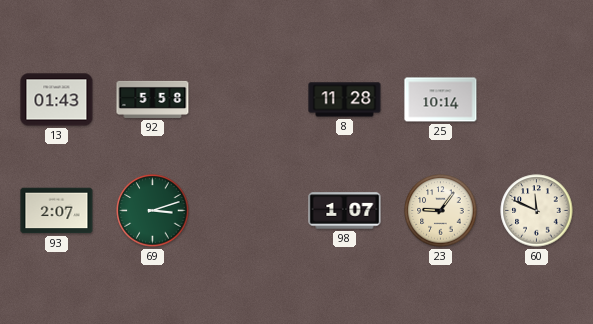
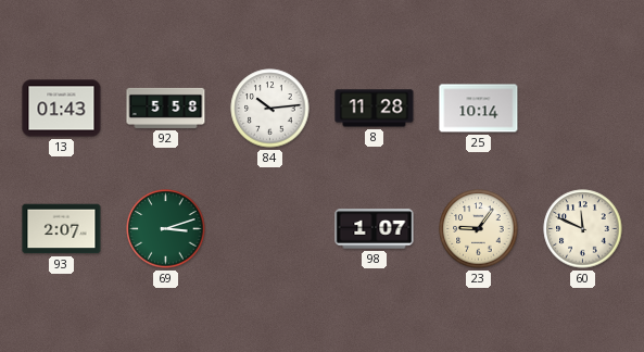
84: none -> 10:14
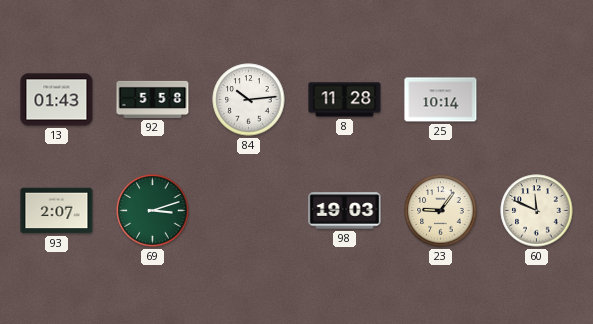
98: 1:07 -> 19:03
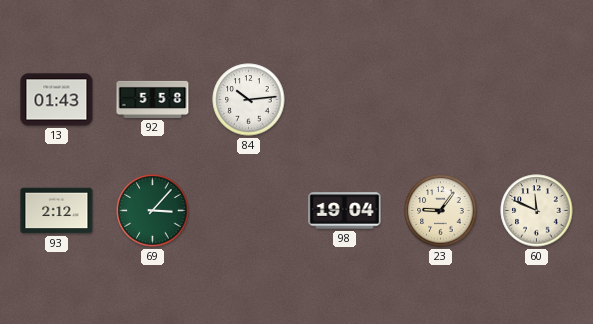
8: 11:28 -> none
25: 10:14 -> none
93: 2:07 -> 2:12
69: 3:12 -> 3:07
98: 19:03 -> 19:04
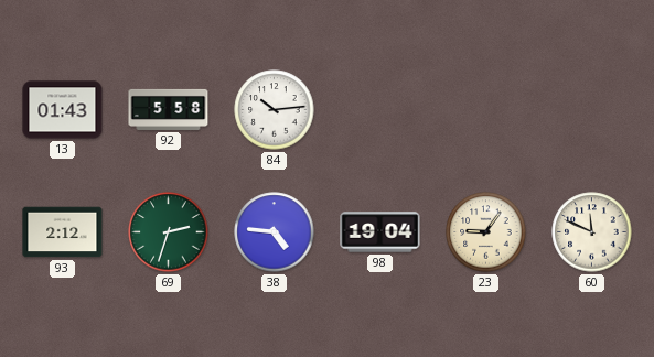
69: 3:07 -> 2:33
38: none -> 4:46
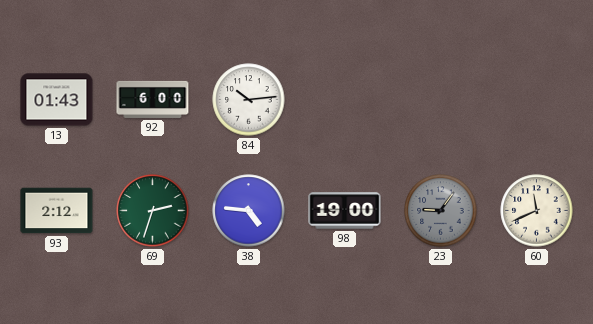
92: 5:58 -> 6:00
98: 19:04 -> 19:00
23 dial: cream -> grey
60: 11:49 -> 11:41
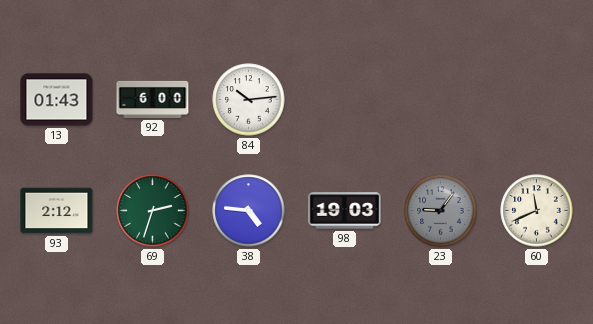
98: 19:00 -> 19:03
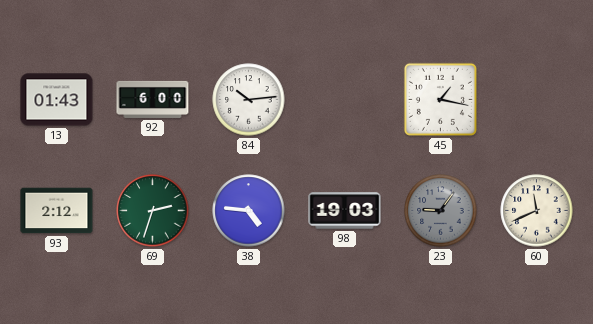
45: none -> 1:17
